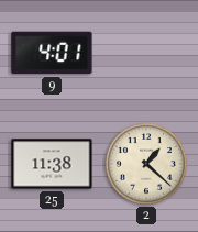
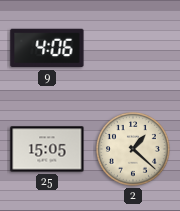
9: 4:01 -> 4:06
25: 11:38 -> 15:05
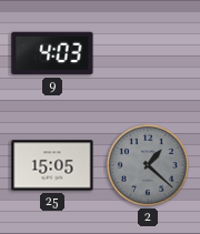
9: 4:06 -> 4:03
2 dial: cream -> grey
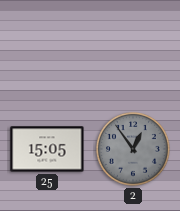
9: 4:03 -> none
2: 1:22 -> 12:54
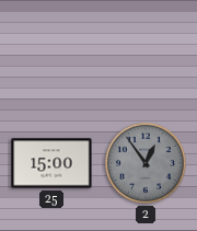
25: 15:05 -> 15:00
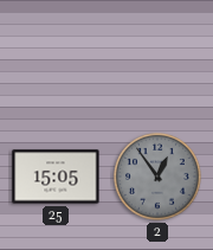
25: 15:00 -> 15:05
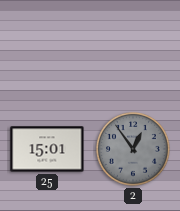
25: 15:05 -> 15:01
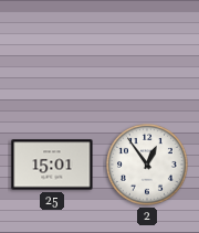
2 dial: grey -> white
